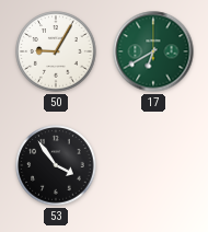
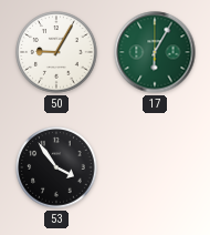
17: 6:40 -> 6:05
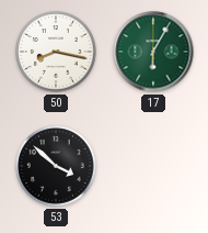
50: 9:05 -> 8:17
53: 3:54 -> 3:52
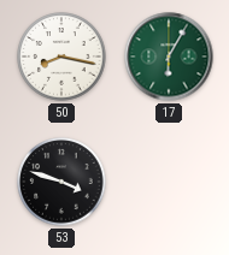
53: 3:52 -> 3:48
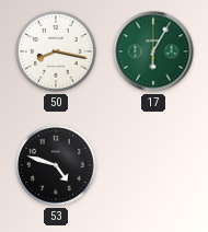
53: 3:48 -> 4:48
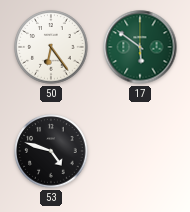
50: 8:17 -> 6:24
17: 6:05 -> 5:51
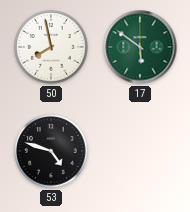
50: 6:24 -> 7:58
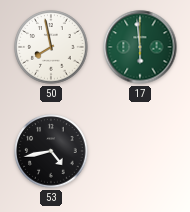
17: 5:51 -> 5:59
53: 4:48 -> 4:43
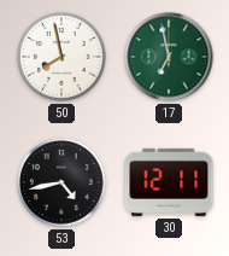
17: 5:59 -> 6:58
30: none -> 12:11
